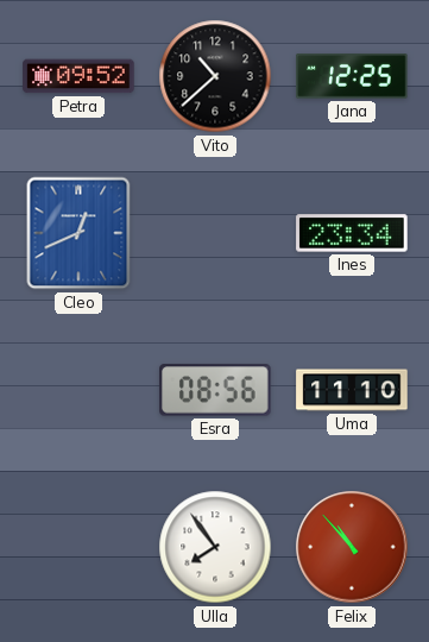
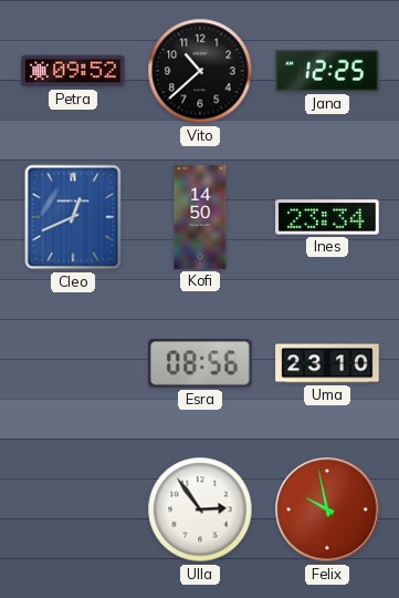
Kofi: none -> 14:50
Uma: 11:10 -> 23:10
Ulla: 7:54 -> 2:54
Felix: 10:53 -> 9:58
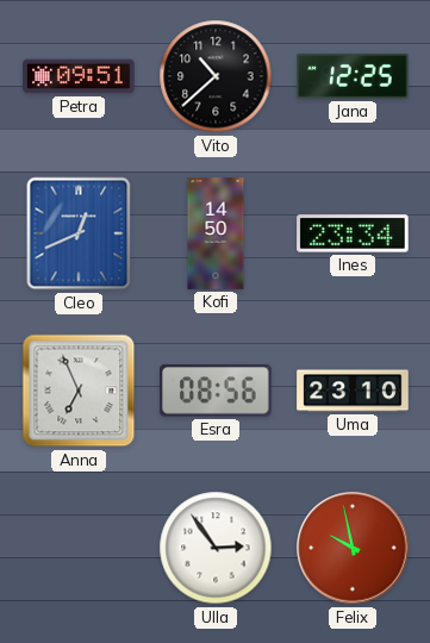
Petra: 09:52 -> 09:51
Anna: none -> 6:56
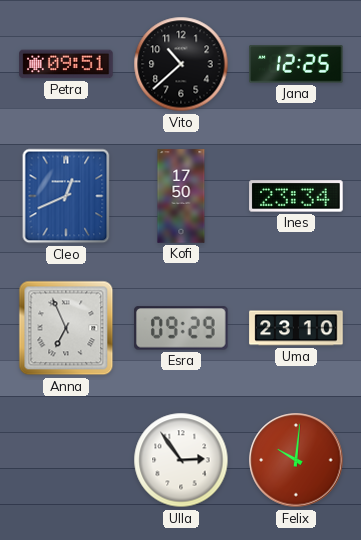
Kofi: 14:50 -> 17:50
Esra: 08:56 -> 09:29
Felix: 9:58 -> 10:01
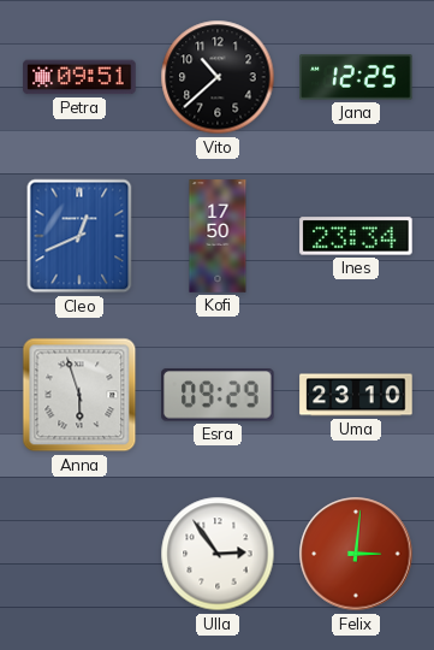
Anna: 6:56 -> 5:57
Felix: 10:01 -> 3:01
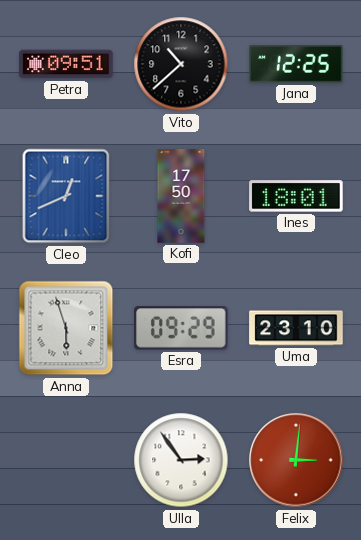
Ines: 23:34 -> 18:01
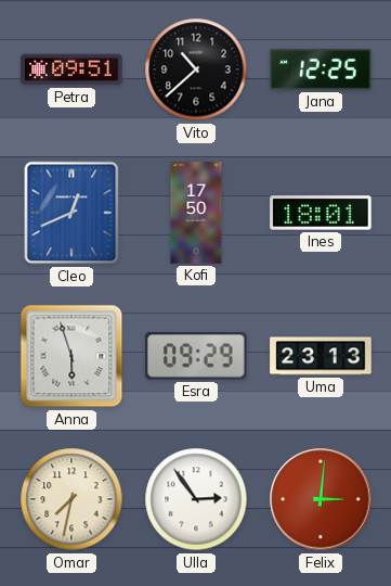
Uma: 23:10 -> 23:13
Omar: none -> 7:32
